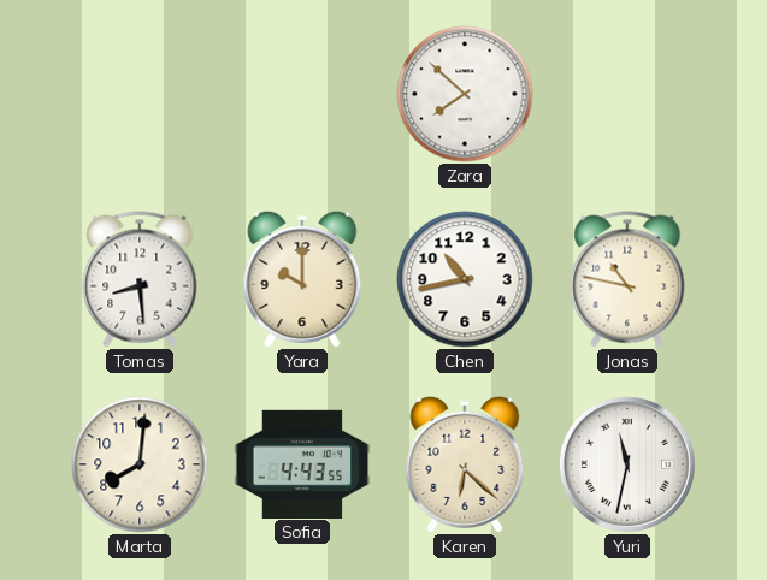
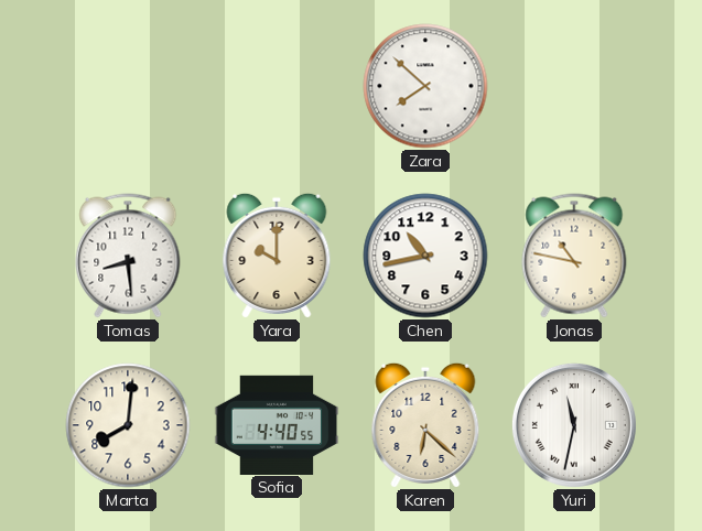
Sofia: 4:43 -> 4:40
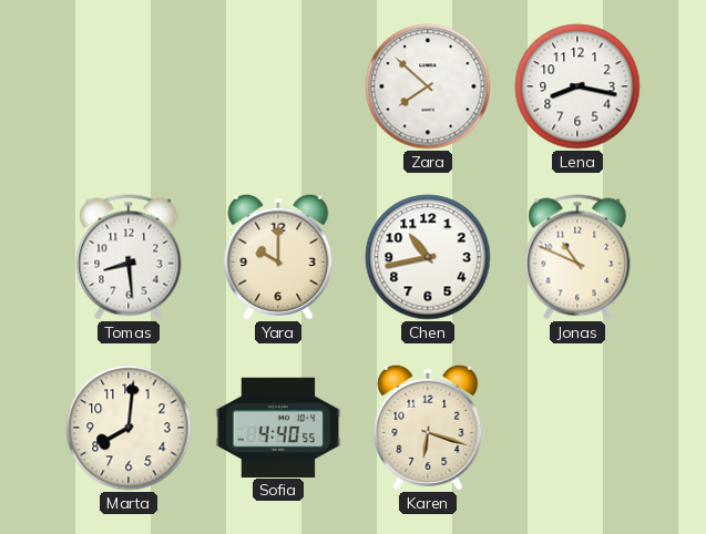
Lena: none -> 8:17
Jonas: 10:47 -> 10:49
Karen: 6:22 -> 6:18
Yuri: 11:32 -> none
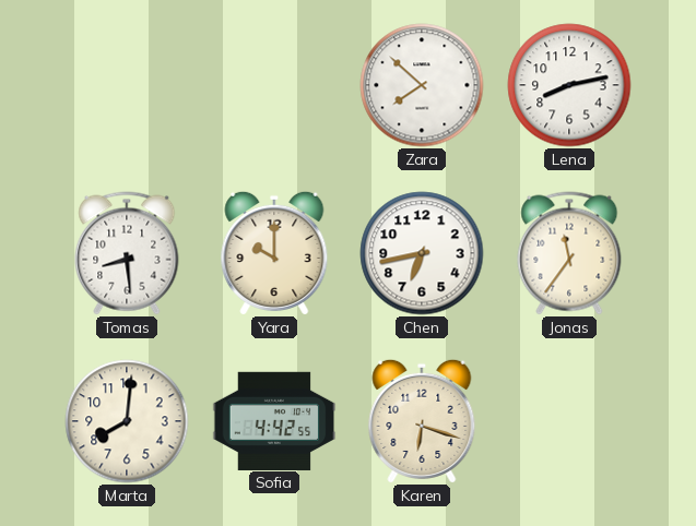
Lena: 8:17 -> 8:13
Chen: 10:43 -> 6:43
Jonas: 10:49 -> 11:36
Sofia: 4:40 -> 4:42
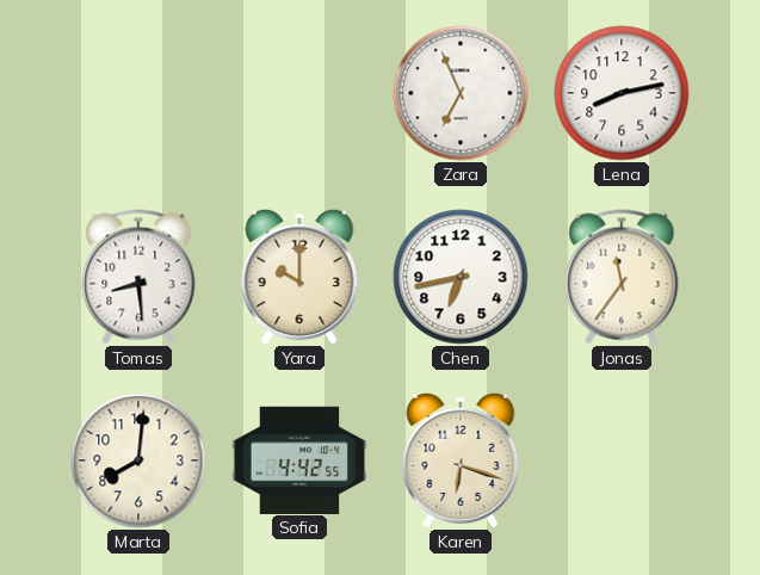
Zara: 7:52 -> 6:56
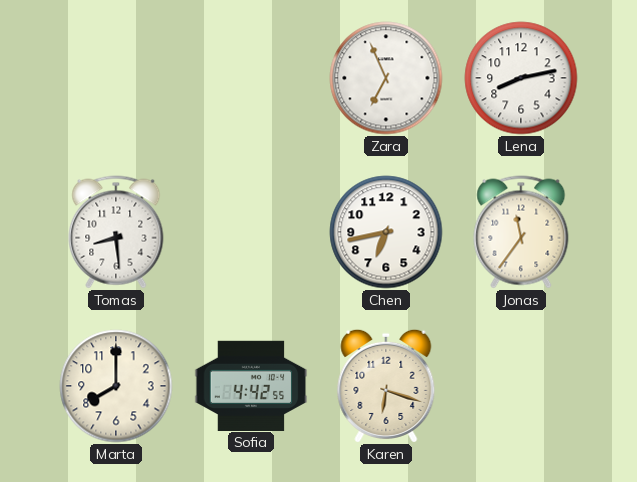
Yara: 10:00 -> none
Marta: 8:01 -> 8:00
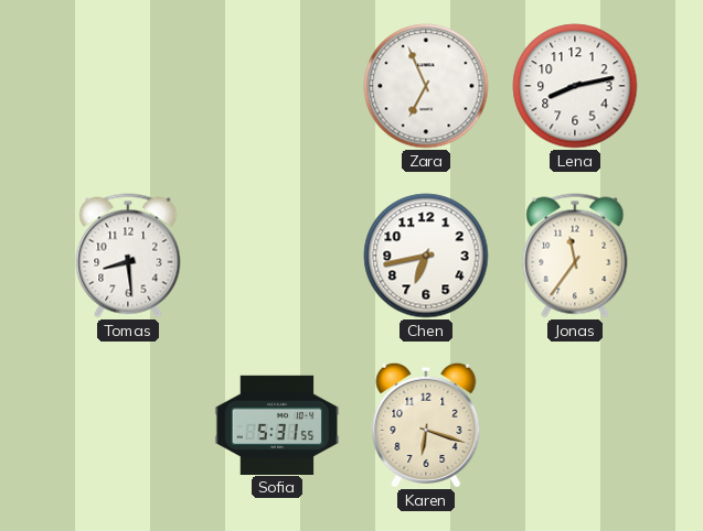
Marta: 8:00 -> none
Sofia: 4:42 -> 5:31
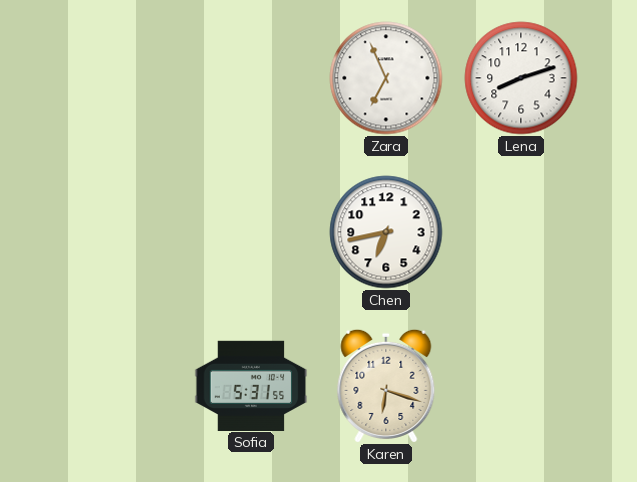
Lena: 8:13 -> 8:12
Tomas: 8:29 -> none
Jonas: 11:36 -> none
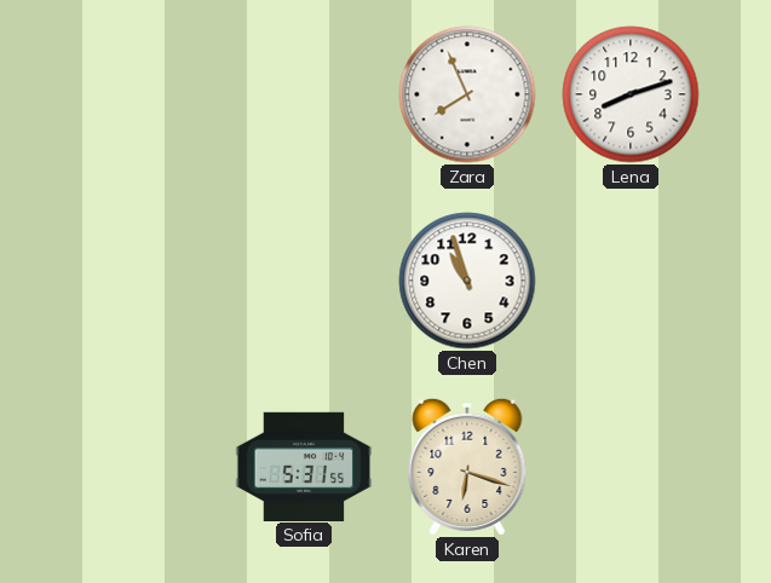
Zara: 6:56 -> 7:56
Chen: 6:43 -> 10:57
